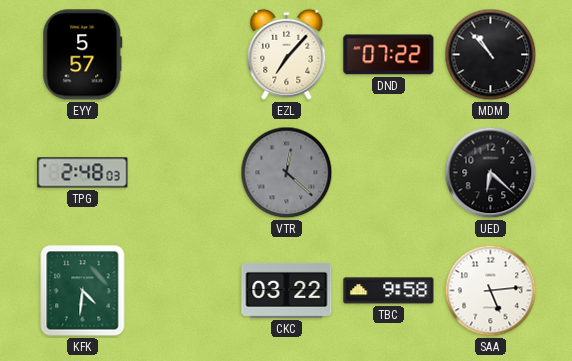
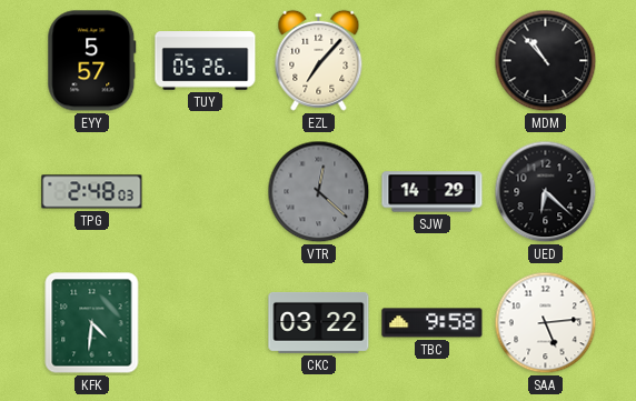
TUY: none -> 05:26
DND: 07:22 -> none
SJW: none -> 14:29
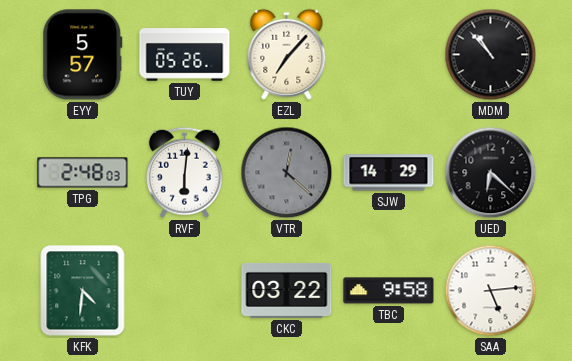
RVF: none -> 6:01
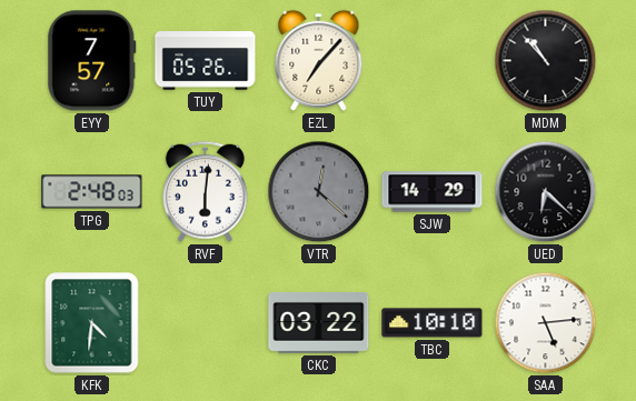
EYY: 5:57 -> 7:57
TBC: 9:58 -> 10:10
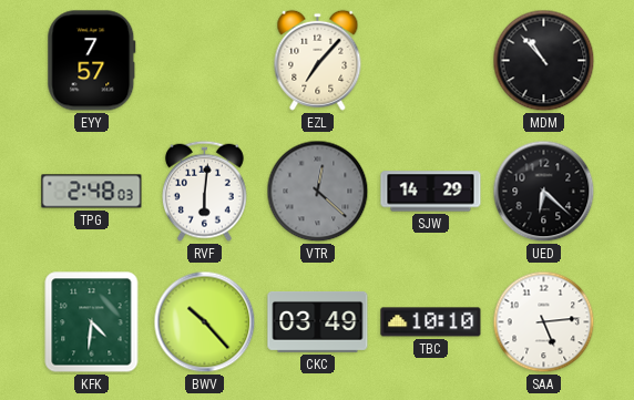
TUY: 05:26 -> none
BWV: none -> 10:23
CKC: 03:22 -> 03:49
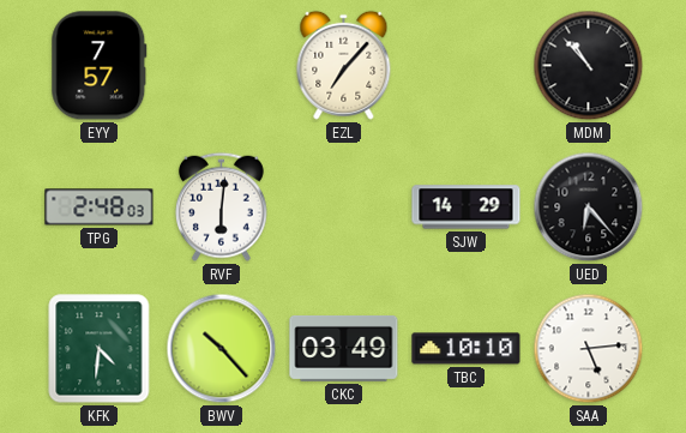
VTR: 12:22 -> none
UED: 6:22 -> 6:23
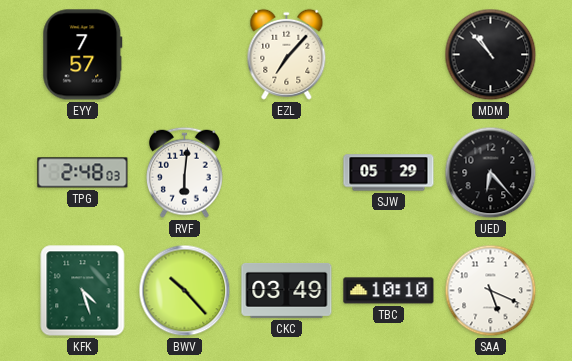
SJW: 14:29 -> 05:29
KFK: 4:31 -> 4:27
SAA: 5:14 -> 5:19
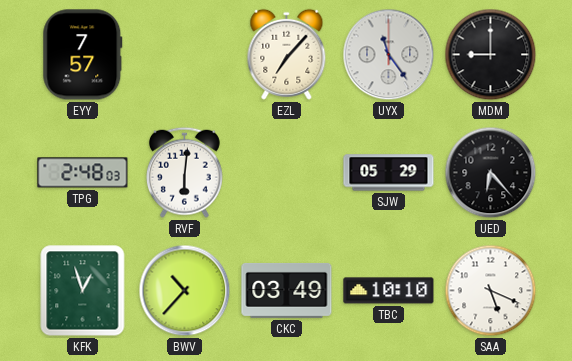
UYX: none -> 11:24
MDM: 10:53 -> 9:00
KFK: 4:27 -> 12:57
BWV: 10:23 -> 10:37
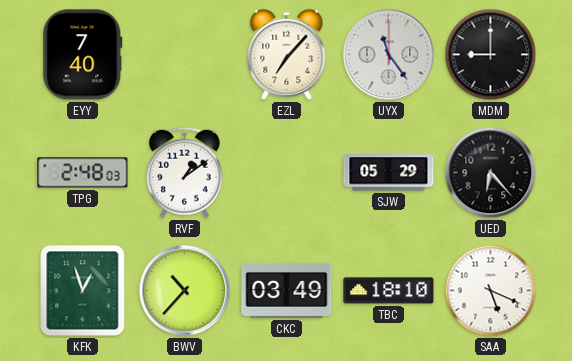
EYY: 7:57 -> 7:40
RVF: 6:01 -> 1:09
TBC: 10:10 -> 18:10
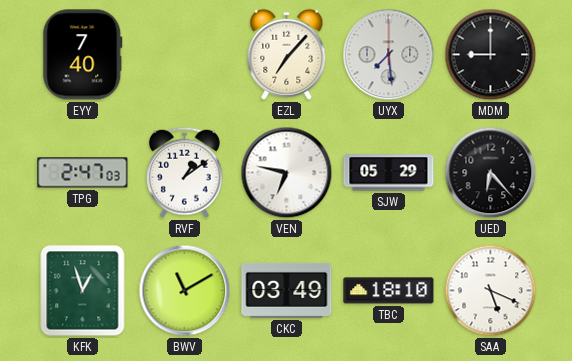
UYX: 11:24 -> 7:29
TPG: 2:48 -> 2:47
VEN: none -> 6:47
BWV: 10:37 -> 11:10
